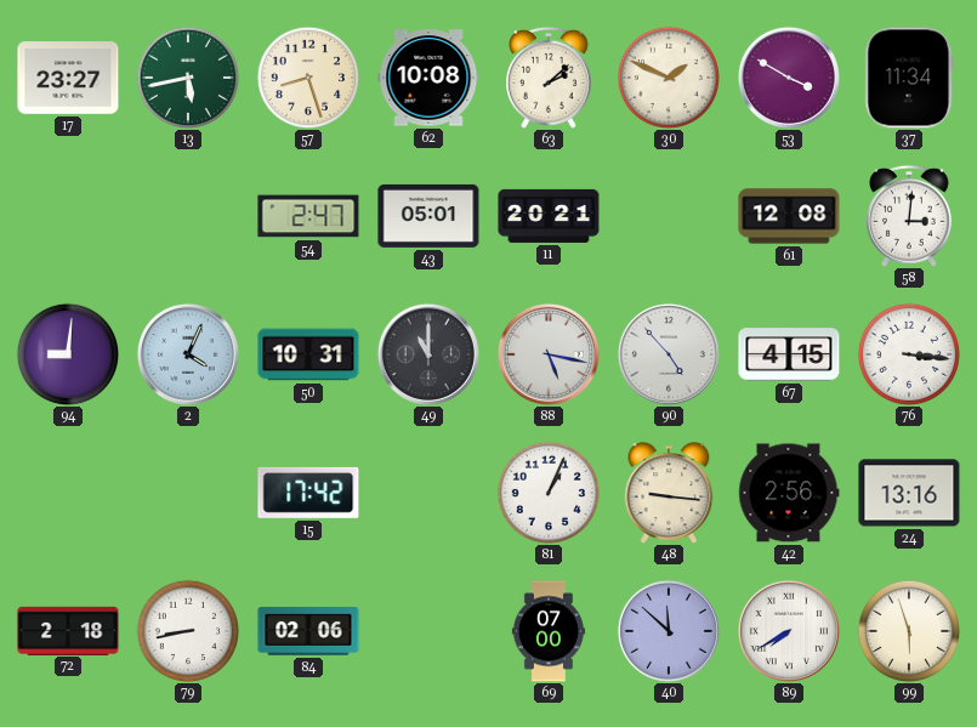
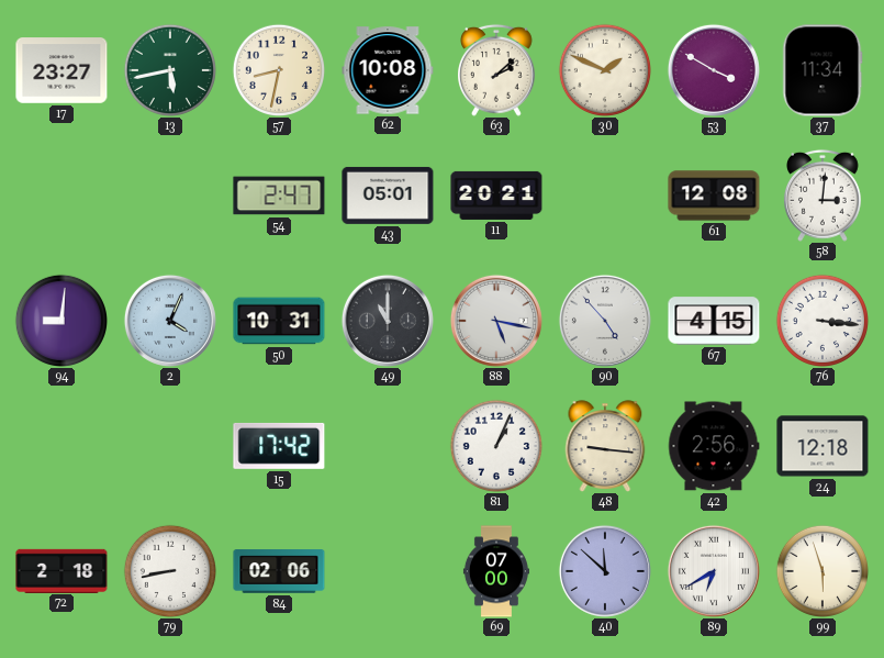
57: 8:27 -> 8:32
24: 13:16 -> 12:18
89: 7:40 -> 6:40
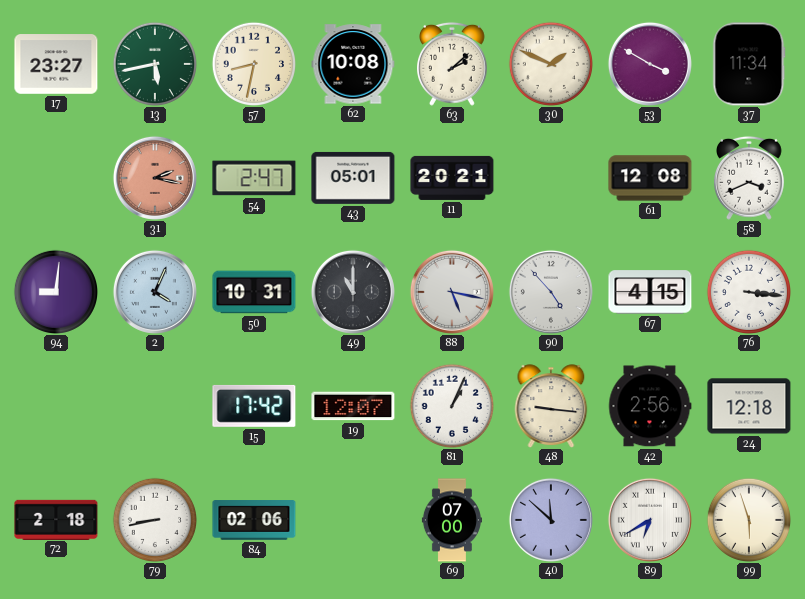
31: none -> 2:17
58: 3:01 -> 3:41
19: none -> 12:07
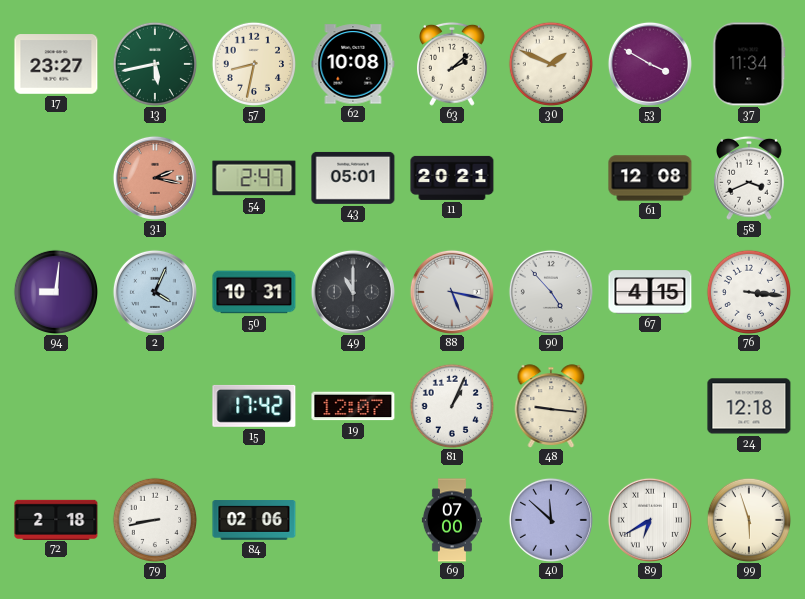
42: 2:56 -> none
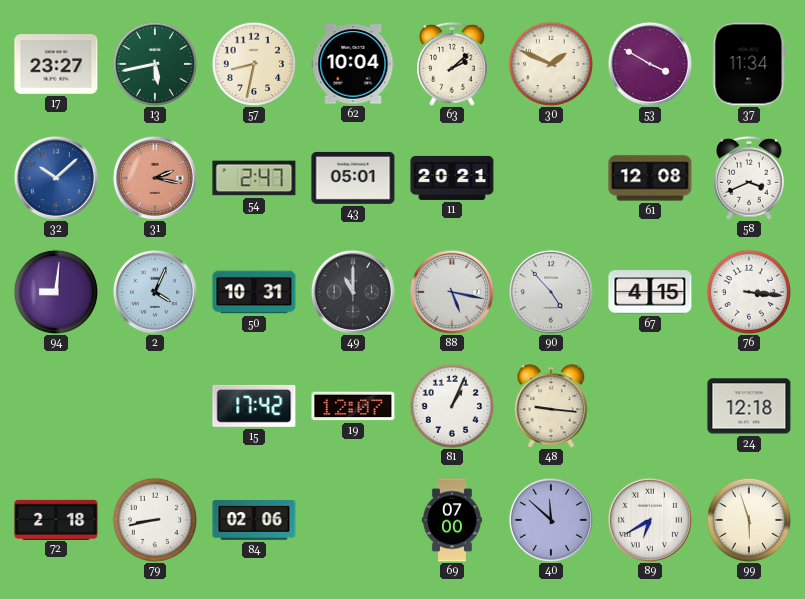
62: 10:08 -> 10:04
32: none -> 10:08
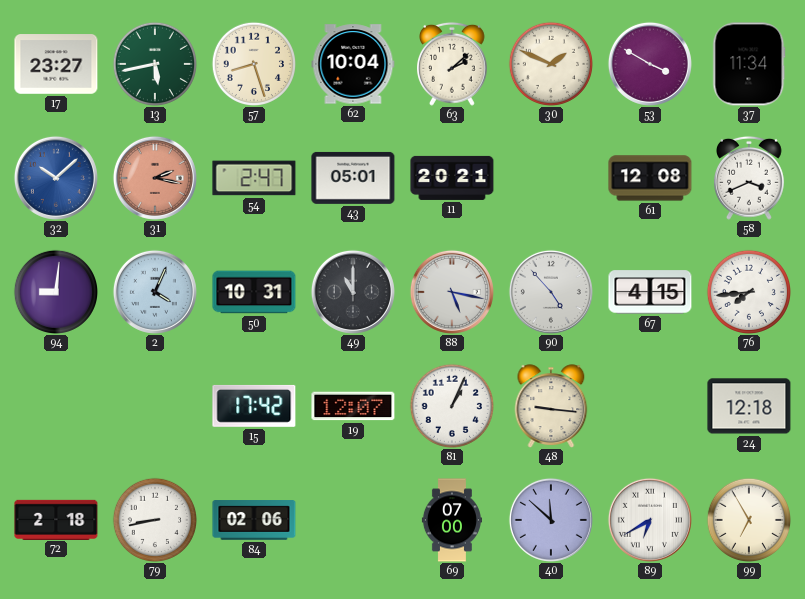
57: 8:32 -> 8:27
76: 3:16 -> 7:44
99: 5:57 -> 6:55
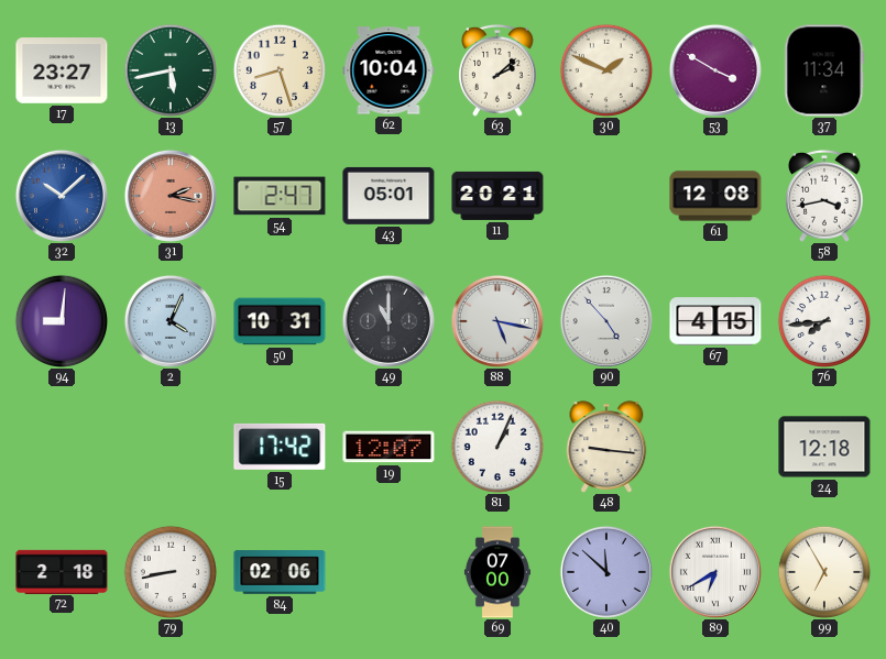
58: 3:41 -> 3:43
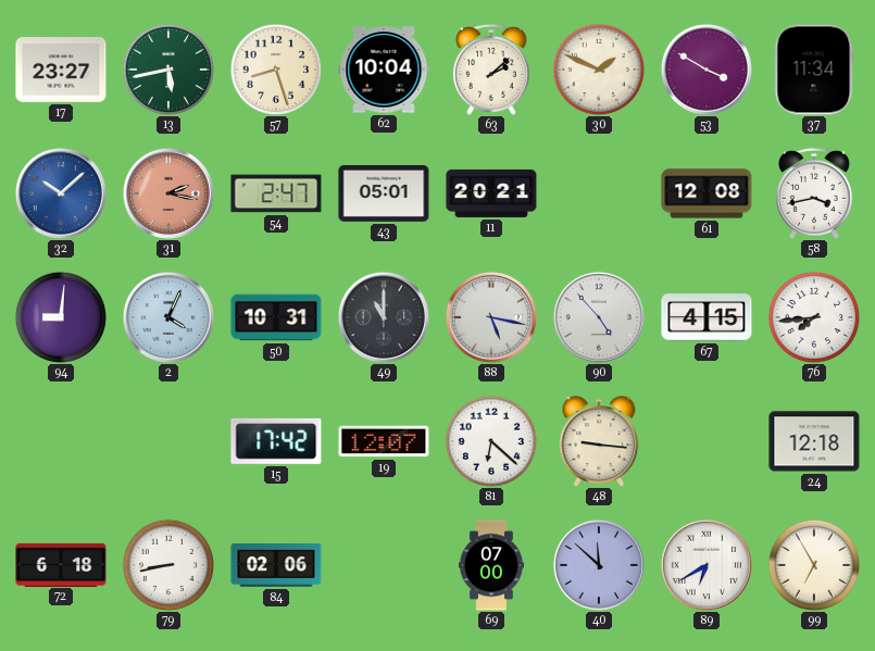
81: 1:04 -> 6:22
72: 2:18 -> 6:18
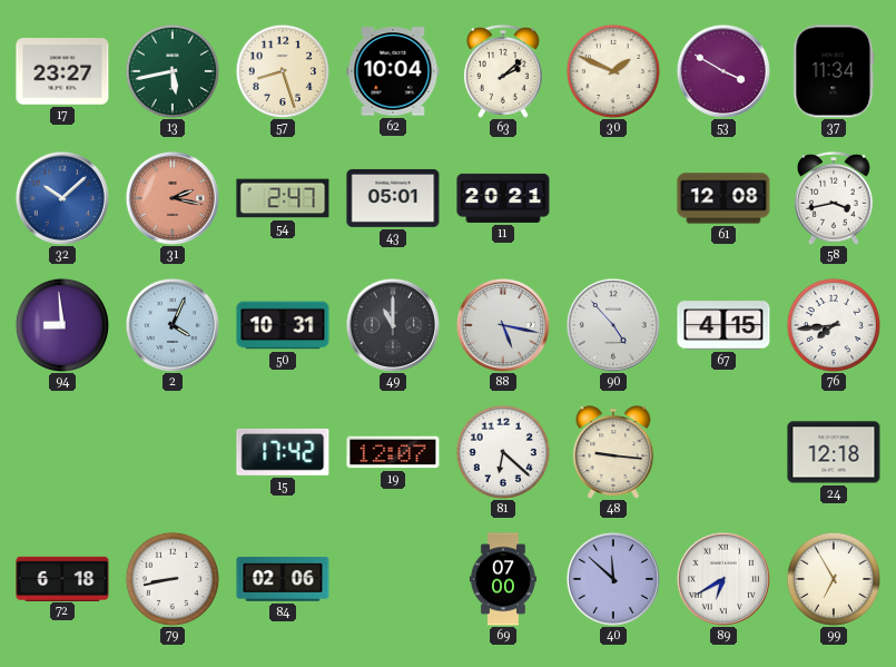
94: 9:01 -> 8:59
